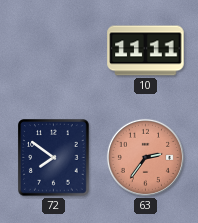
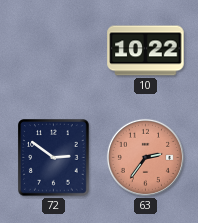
10: 11:11 -> 10:22
72: 7:51 -> 2:51
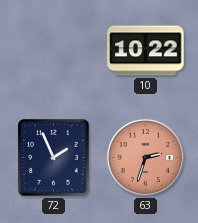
72: 2:51 -> 1:56
63: 2:36 -> 2:33
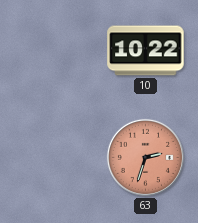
72: 1:56 -> none
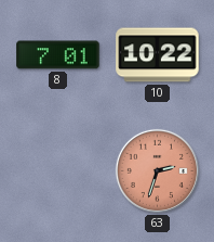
8: none -> 7:01
